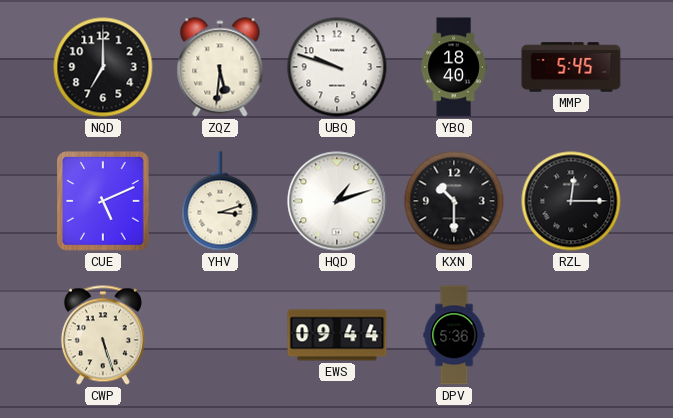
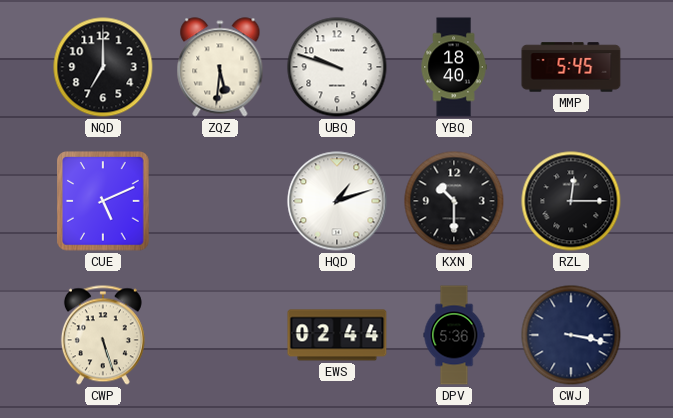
YHV: 3:12 -> none
EWS: 09:44 -> 02:44
CWJ: none -> 3:17
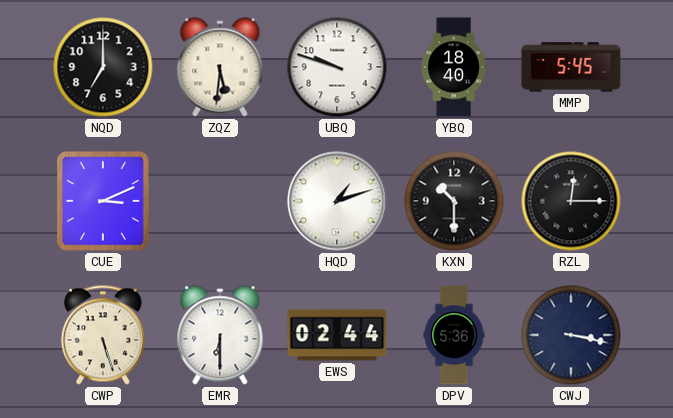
CUE: 5:11 -> 3:11
EMR: none -> 6:30
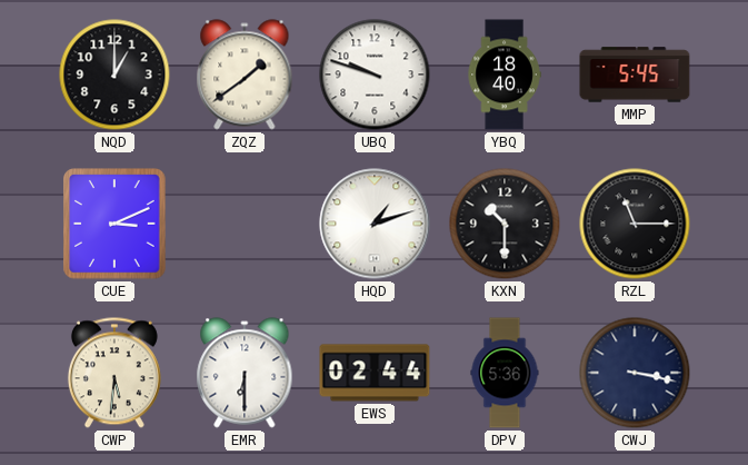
NQD: 7:00 -> 1:00
ZQZ: 5:31 -> 1:39
RZL: 12:15 -> 11:15
CWP: 5:27 -> 5:31
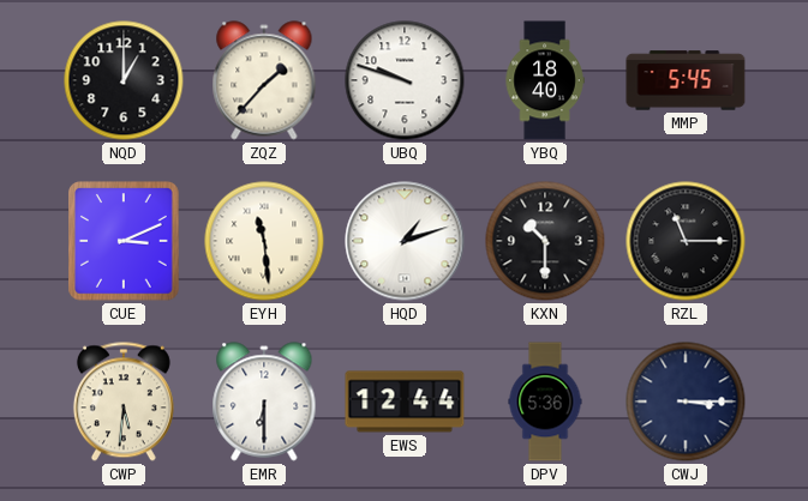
ZQZ: 1:39 -> 1:37
EYH: none -> 11:29
EWS: 02:44 -> 12:44
CWJ: 3:17 -> 3:15
